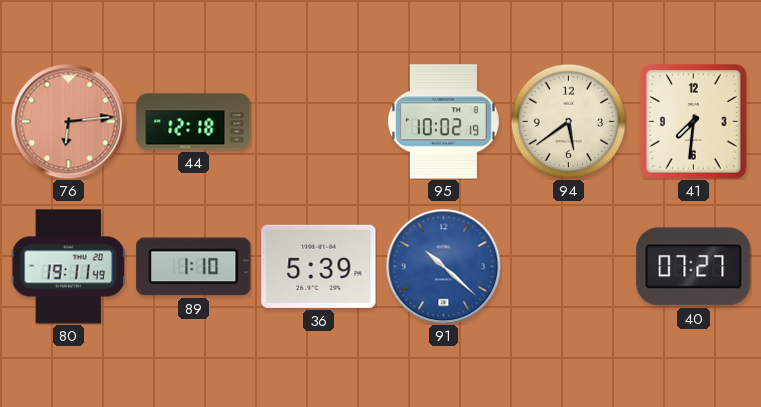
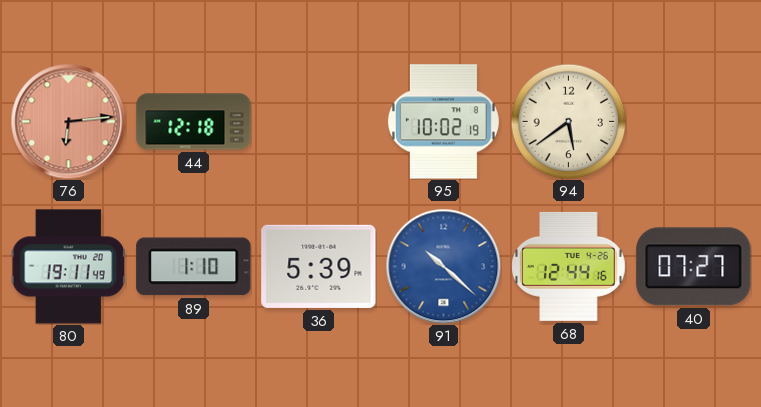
41: 7:31 -> none
68: none -> 12:44
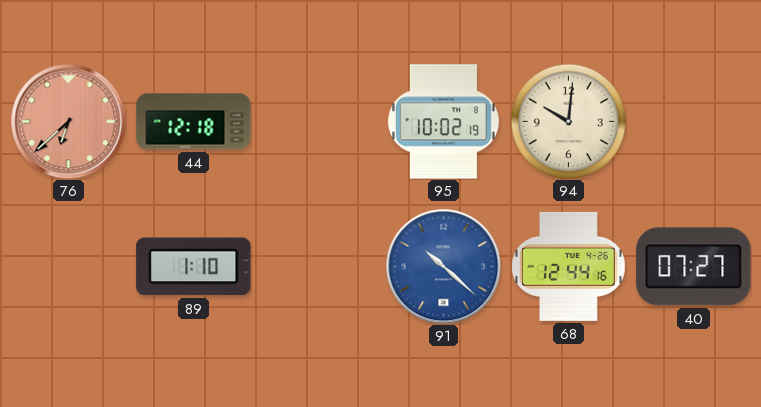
76: 6:14 -> 6:38
94: 5:39 -> 10:01
80: 19:11 -> none
36: 5:39 -> none
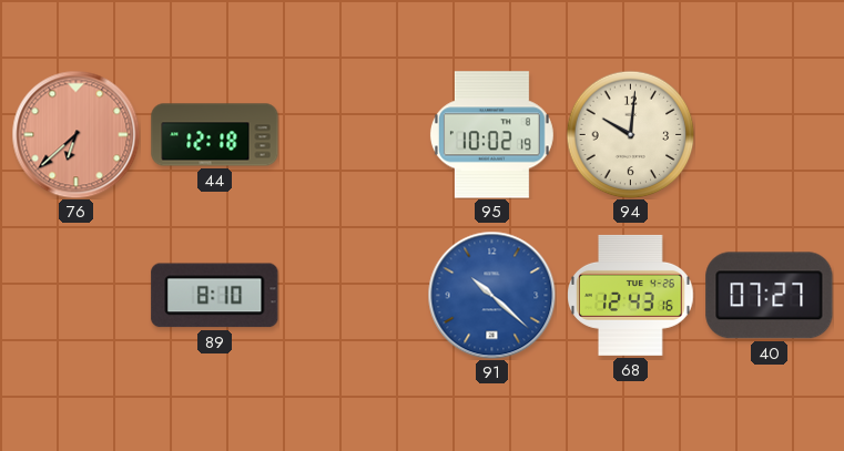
89: 1:10 -> 8:10
68: 12:44 -> 12:43
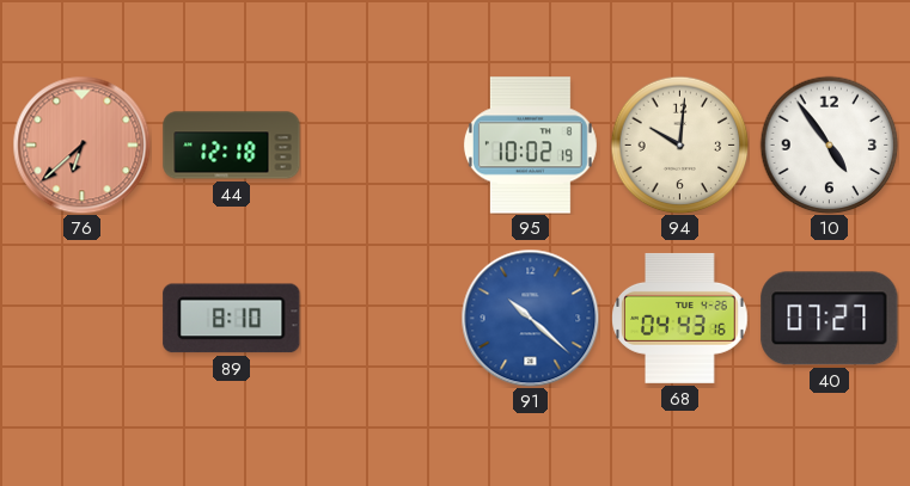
10: none -> 4:54
68: 12:43 -> 04:43
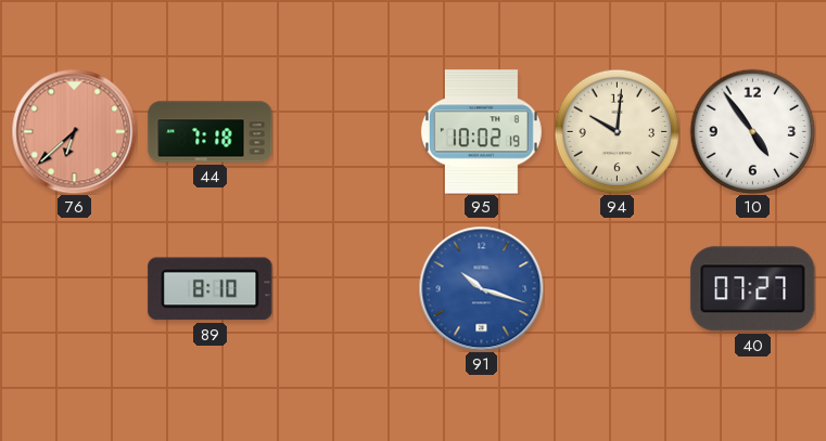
44: 12:18 -> 7:18
91: 10:22 -> 10:18
68: 04:43 -> none
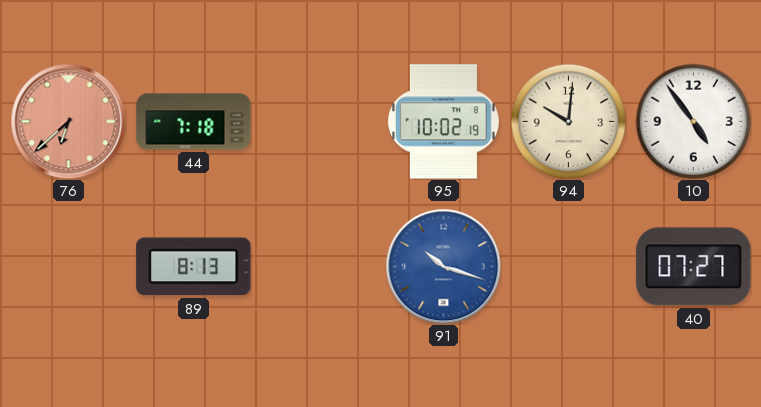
89: 8:10 -> 8:13
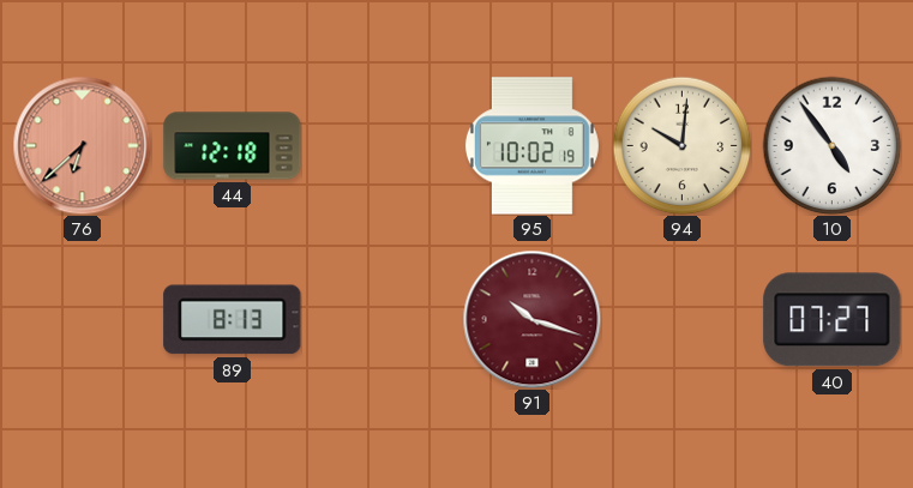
44: 7:18 -> 12:18
91 dial: blue -> burgundy
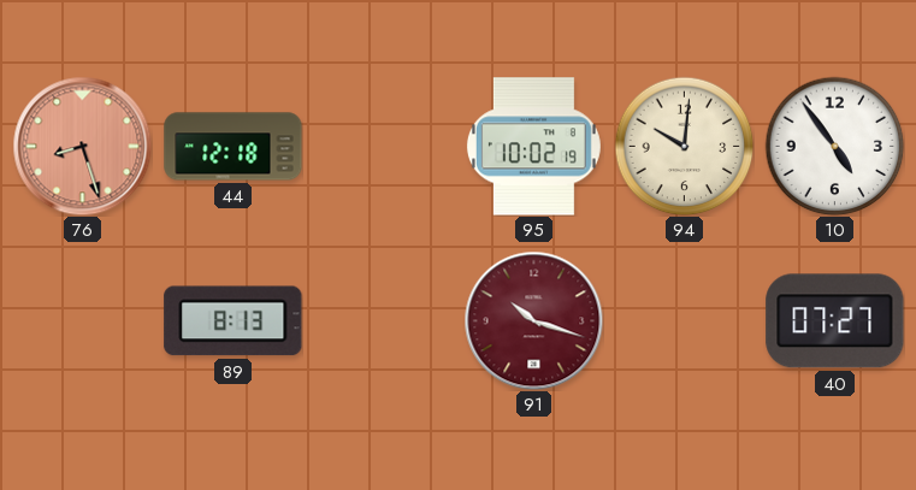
76: 6:38 -> 8:27
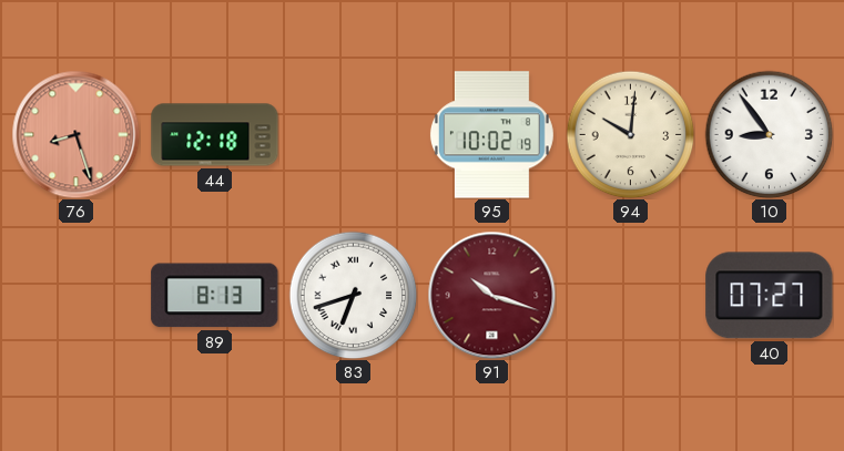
10: 4:54 -> 8:54
83: none -> 6:42
